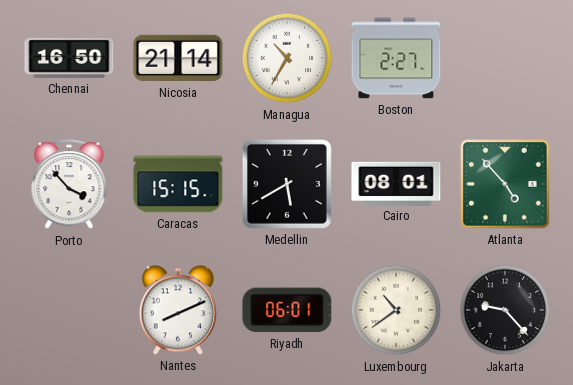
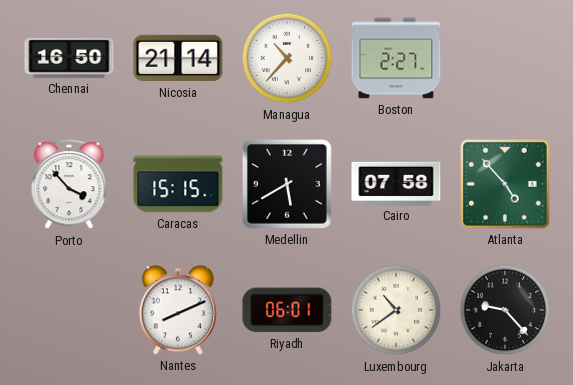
Managua: 10:35 -> 10:37
Cairo: 08:01 -> 07:58
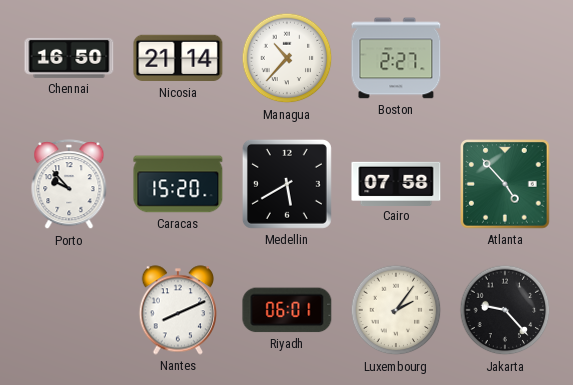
Porto: 3:53 -> 9:53
Caracas: 15:15 -> 15:20
Luxembourg: 10:39 -> 2:06
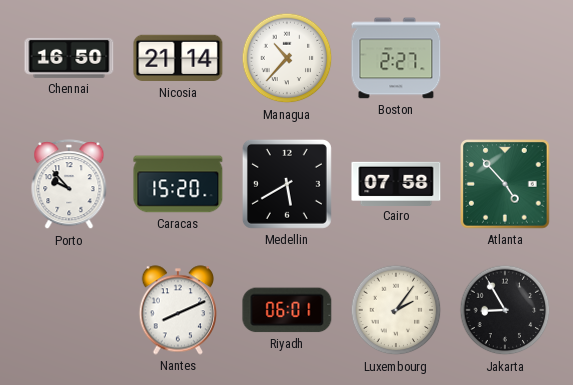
Jakarta: 9:23 -> 8:55
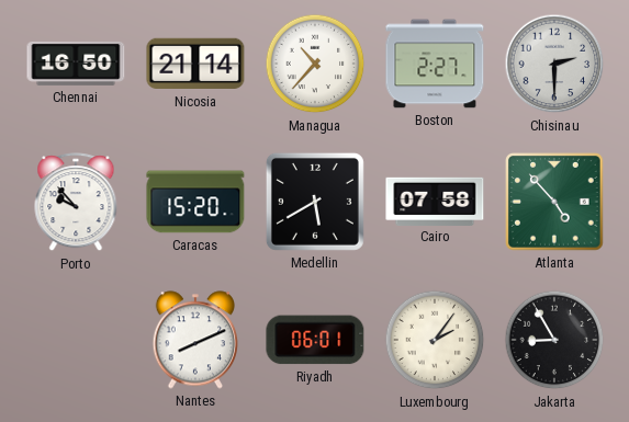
Chisinau: none -> 2:30
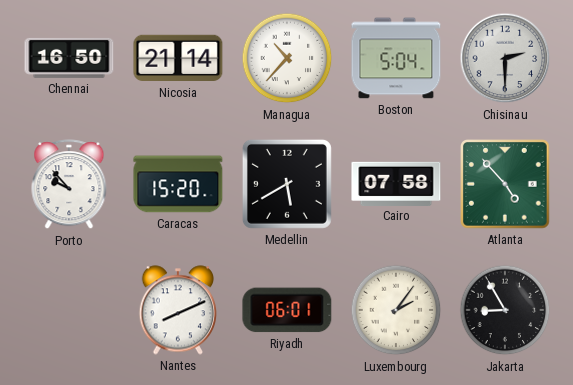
Boston: 2:27 -> 5:04
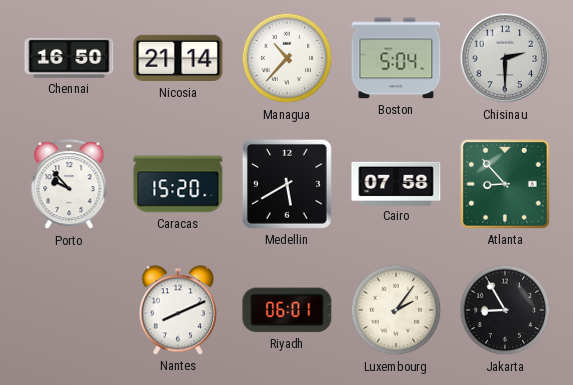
Atlanta: 4:53 -> 8:53
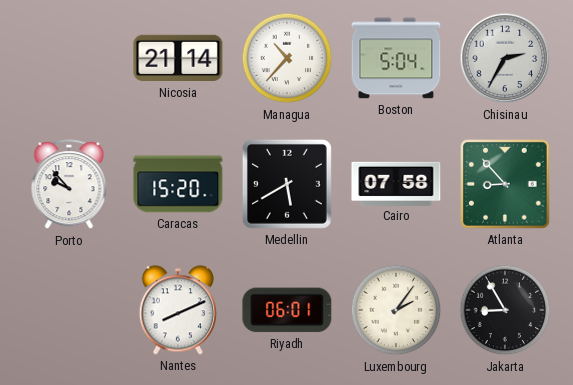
Chennai: 16:50 -> none
Chisinau: 2:30 -> 2:35
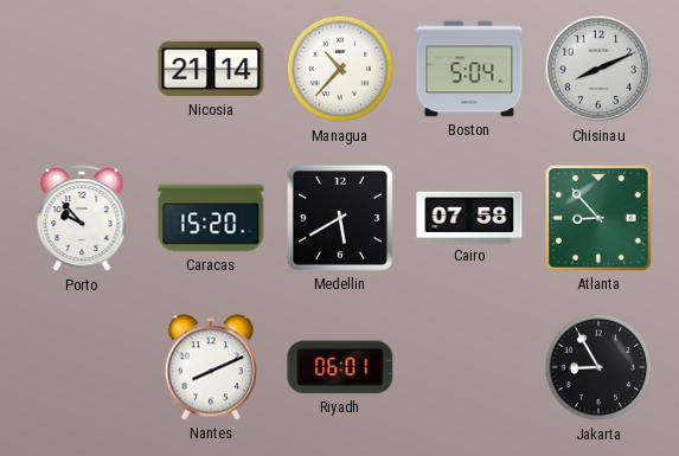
Chisinau: 2:35 -> 8:11
Luxembourg: 2:06 -> none
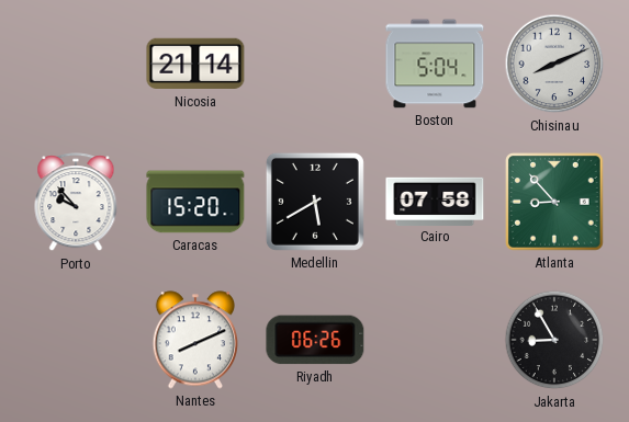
Managua: 10:37 -> none
Riyadh: 06:01 -> 06:26
